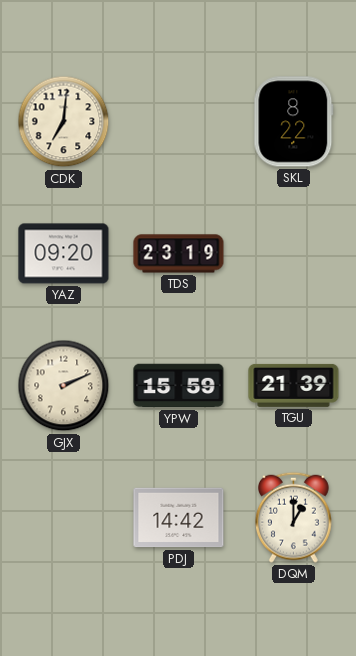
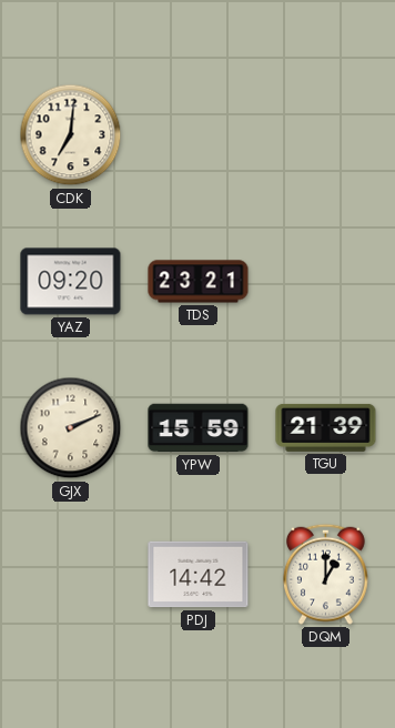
SKL: 8:22 -> none
TDS: 23:19 -> 23:21
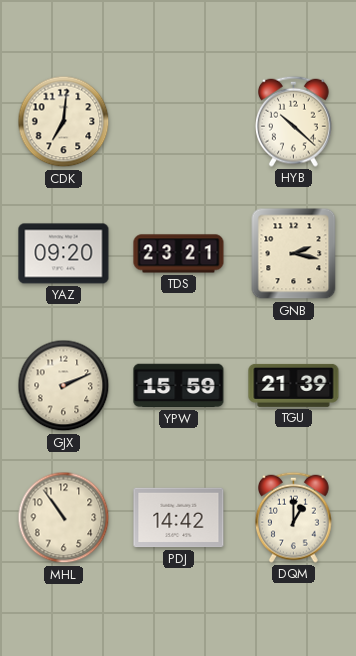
HYB: none -> 10:22
GNB: none -> 2:17
MHL: none -> 10:54
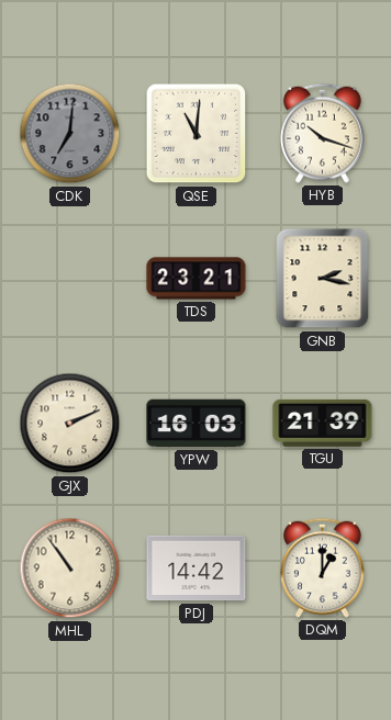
CDK dial: cream -> grey
QSE: none -> 11:01
HYB: 10:22 -> 10:18
YAZ: 09:20 -> none
YPW: 15:59 -> 16:03
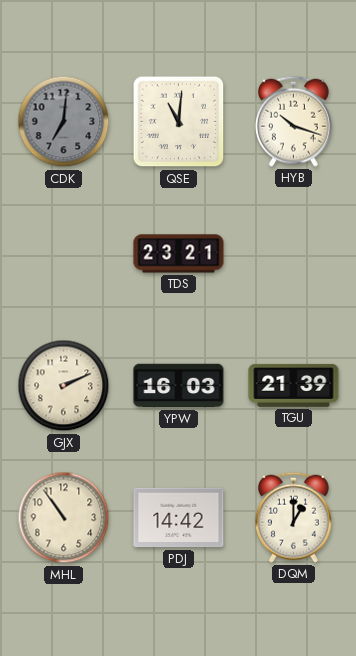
GNB: 2:17 -> none
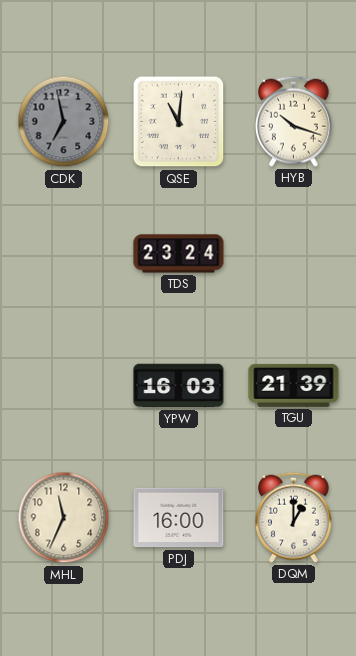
CDK: 7:01 -> 6:58
TDS: 23:21 -> 23:24
GJX: 2:11 -> none
MHL: 10:54 -> 11:34
PDJ: 14:42 -> 16:00
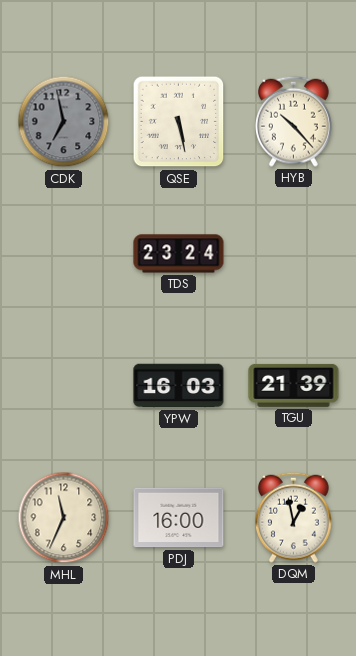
QSE: 11:01 -> 5:28
HYB: 10:18 -> 10:23
DQM: 1:00 -> 12:58
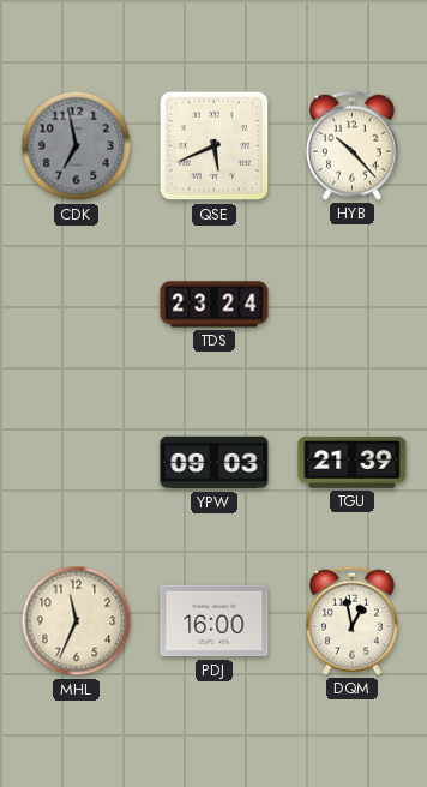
QSE: 5:28 -> 5:41
YPW: 16:03 -> 09:03
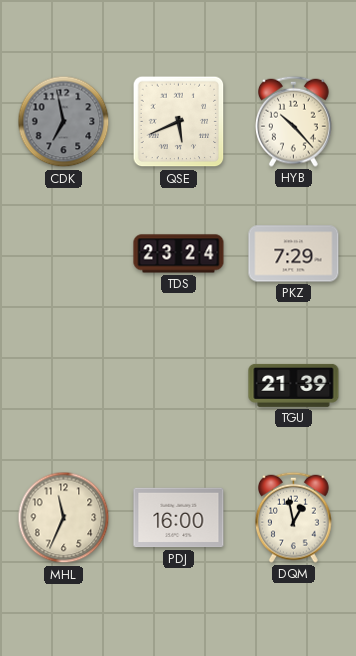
PKZ: none -> 7:29
YPW: 09:03 -> none
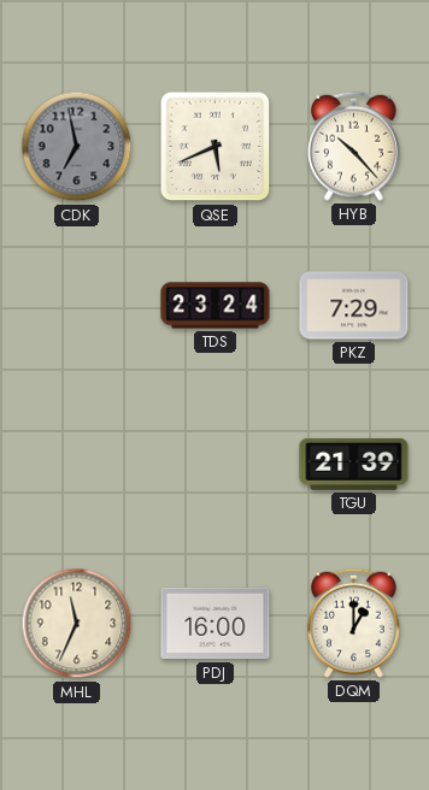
DQM: 12:58 -> 1:00
